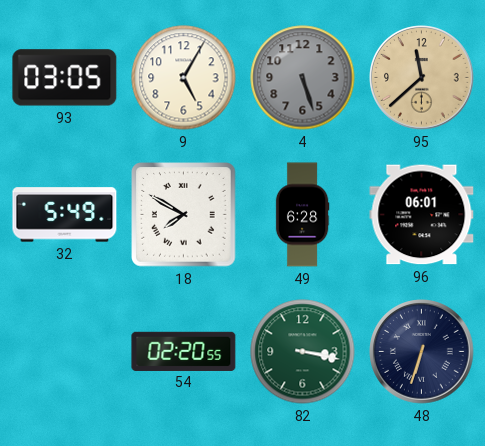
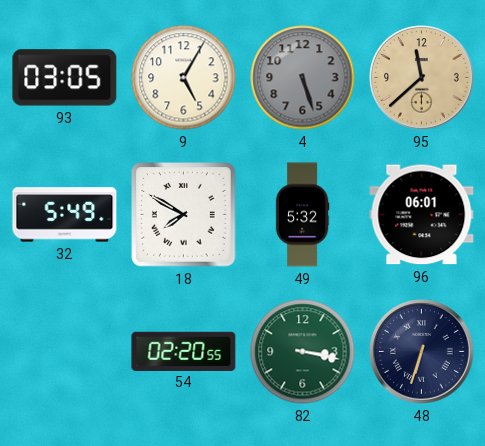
49: 6:28 -> 5:32
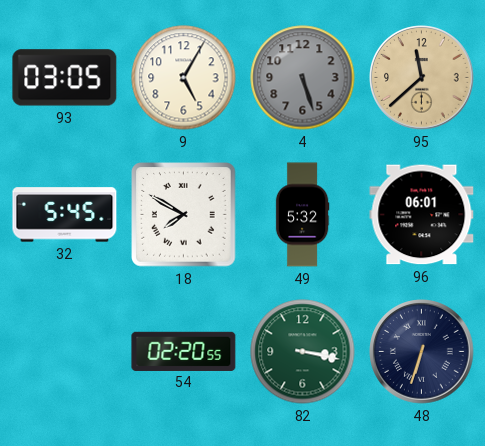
32: 5:49 -> 5:45
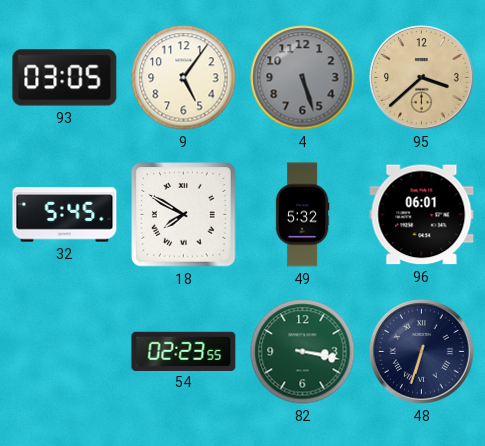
9: 5:05 -> 5:06
95: 11:38 -> 3:38
54: 02:20 -> 02:23
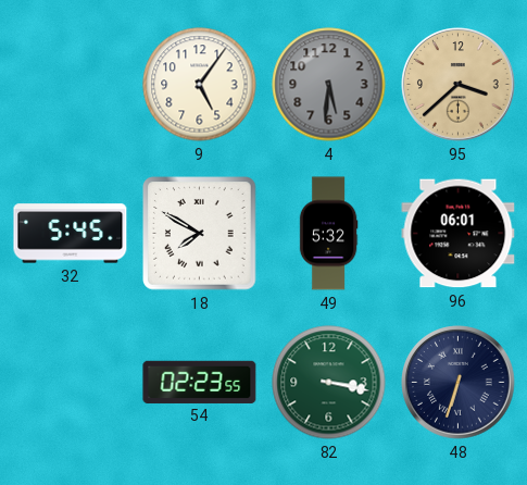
93: 03:05 -> none
4: 5:27 -> 5:31
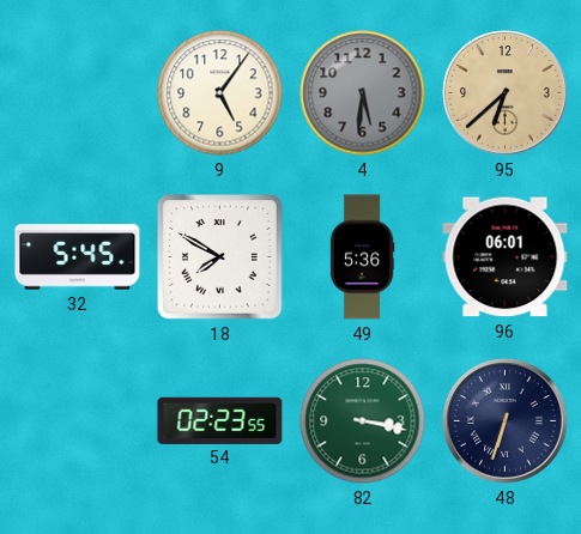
95: 3:38 -> 6:38
49: 5:32 -> 5:36
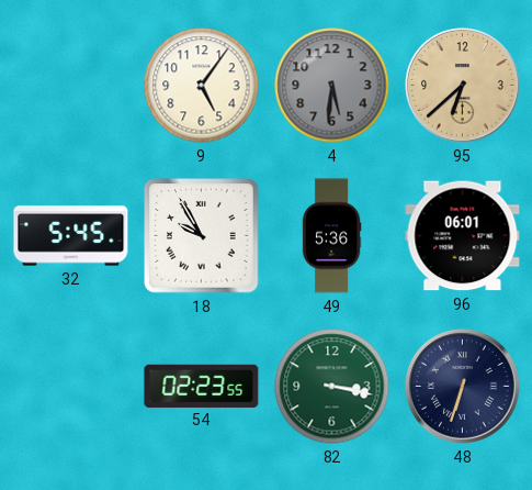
18: 7:50 -> 9:55
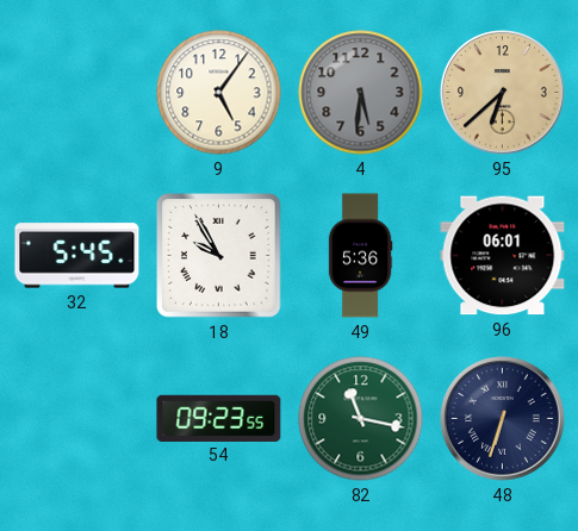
54: 02:23 -> 09:23
82: 3:17 -> 11:17
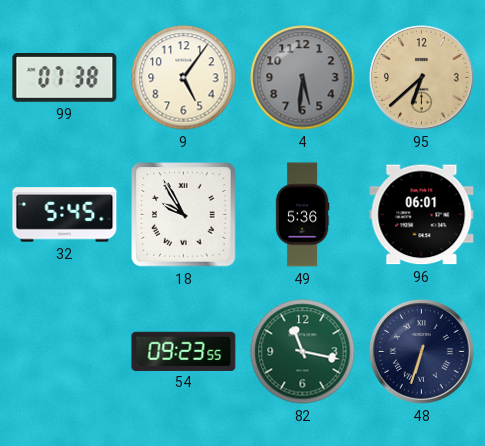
99: none -> 07:38
